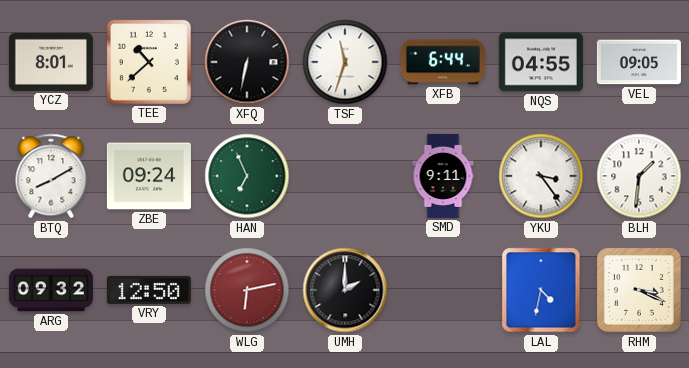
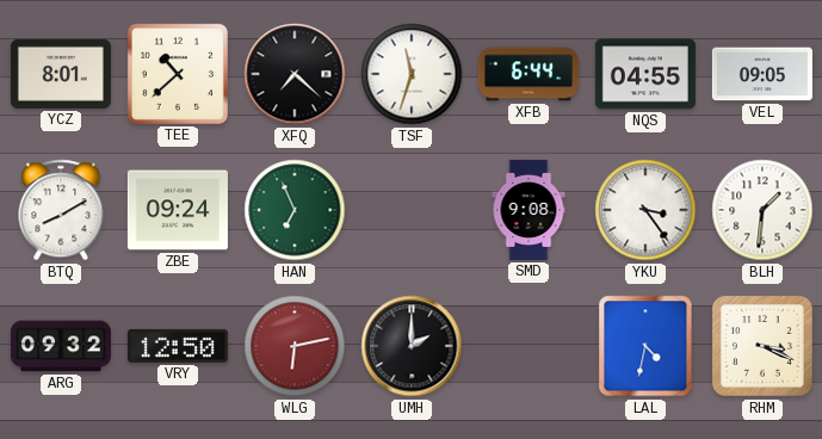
XFQ: 6:32 -> 7:22
SMD: 9:11 -> 9:08
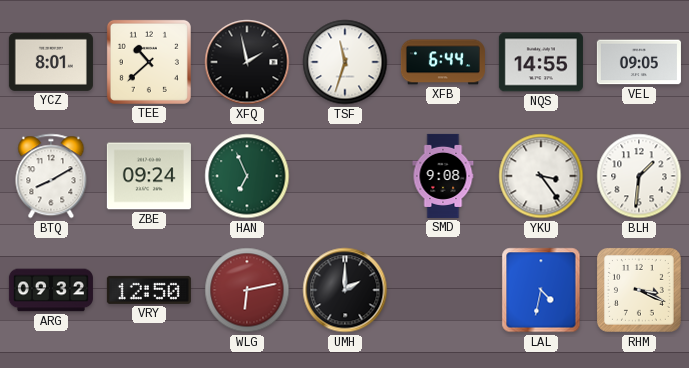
XFQ: 7:22 -> 1:58
NQS: 04:55 -> 14:55
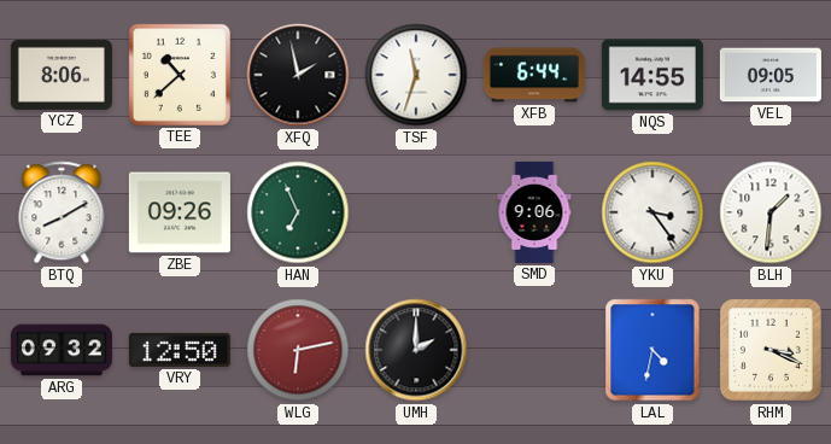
YCZ: 8:01 -> 8:06
ZBE: 09:24 -> 09:26
SMD: 9:08 -> 9:06
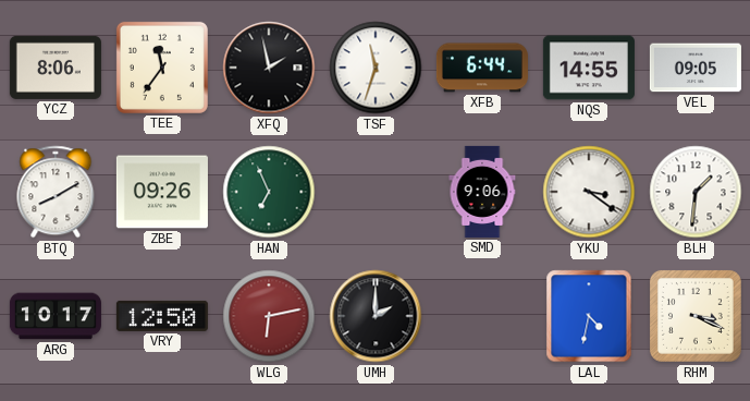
TEE: 10:38 -> 11:36
YKU: 3:24 -> 3:21
ARG: 09:32 -> 10:17
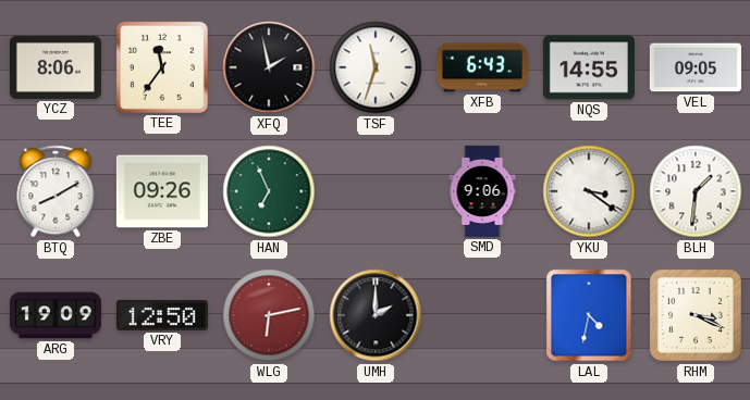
XFB: 6:44 -> 6:43
ARG: 10:17 -> 19:09
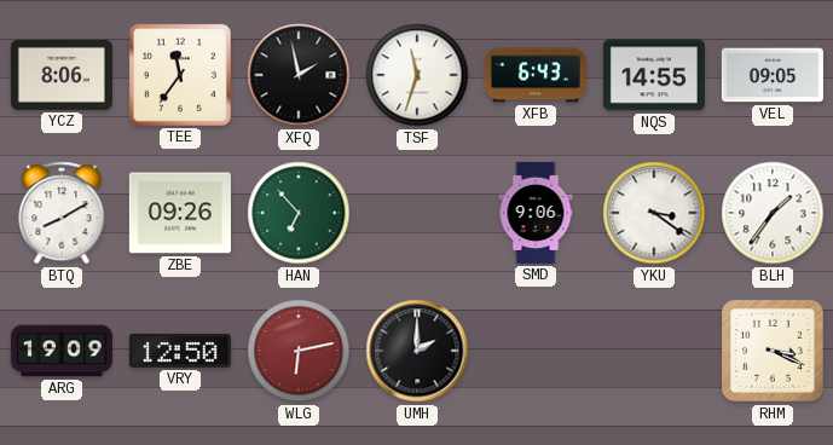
HAN: 6:56 -> 6:53
BLH: 1:31 -> 1:36
LAL: 4:32 -> none
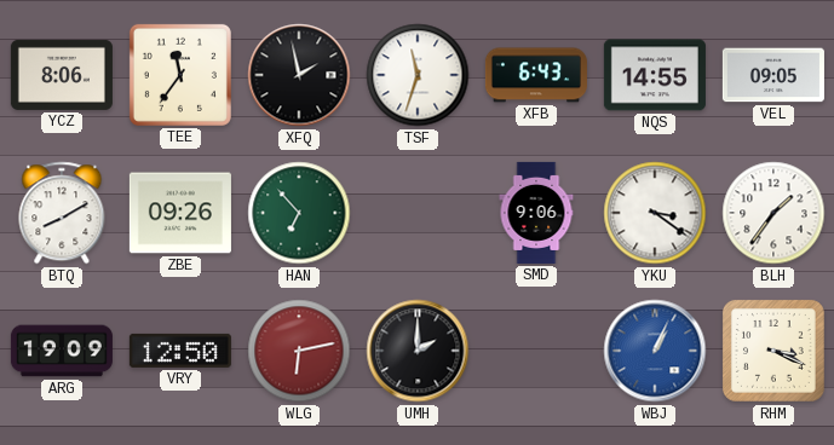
WBJ: none -> 1:04
